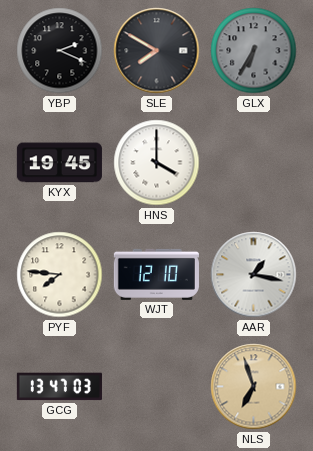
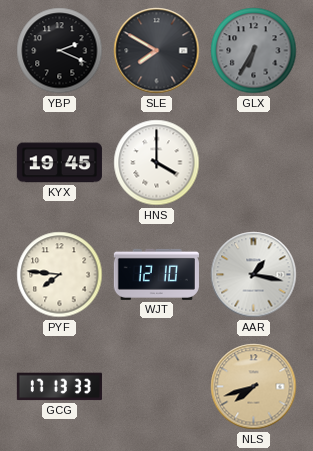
GCG: 13:47 -> 17:13
NLS: 6:57 -> 7:42
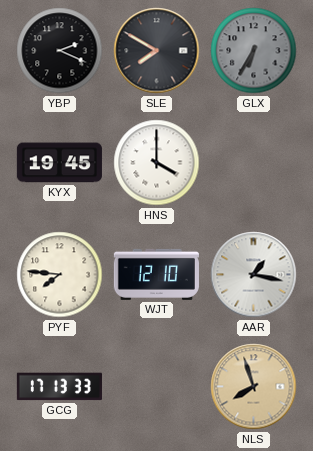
NLS: 7:42 -> 7:57
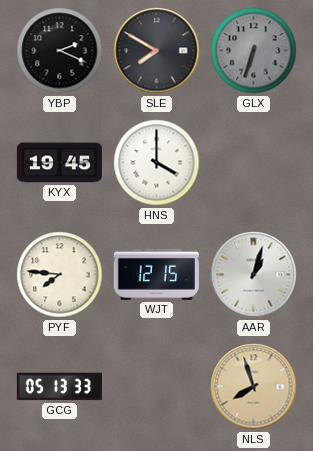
GLX: 6:35 -> 6:33
WJT: 12:10 -> 12:15
AAR: 1:17 -> 1:03
GCG: 17:13 -> 05:13
